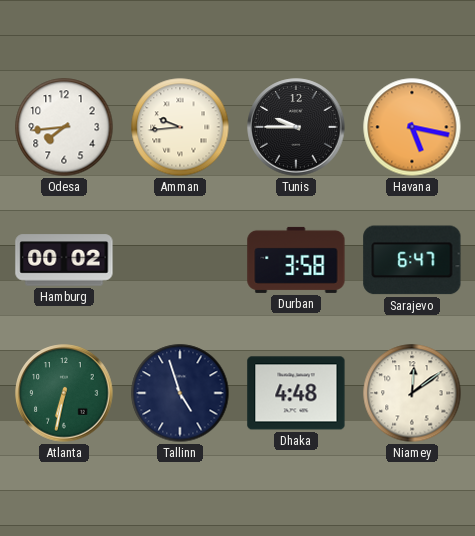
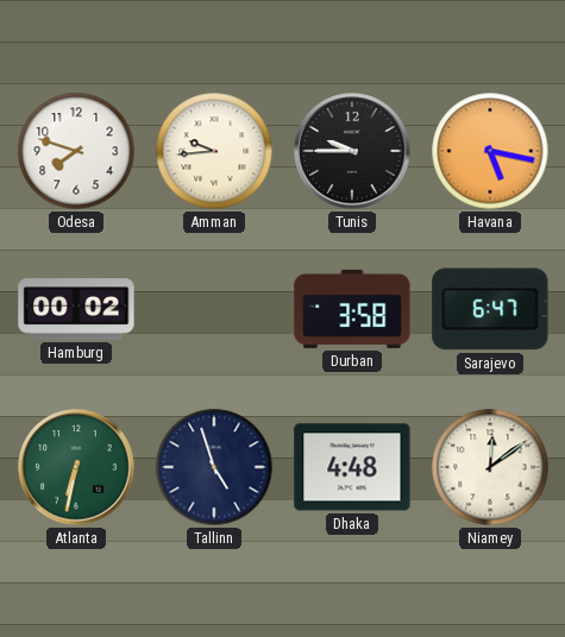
Odesa: 7:44 -> 7:48
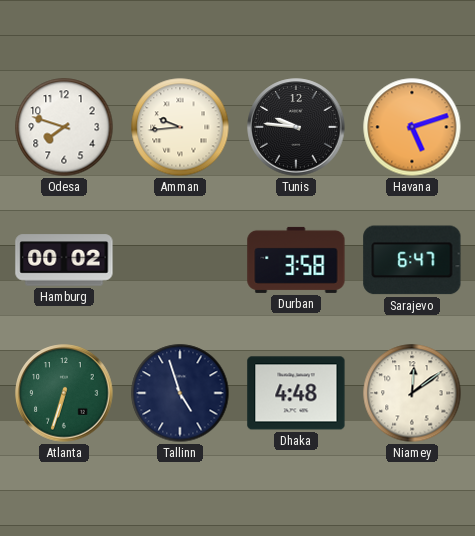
Tunis: 9:45 -> 9:46
Havana: 5:17 -> 5:12
Atlanta: 6:32 -> 6:33
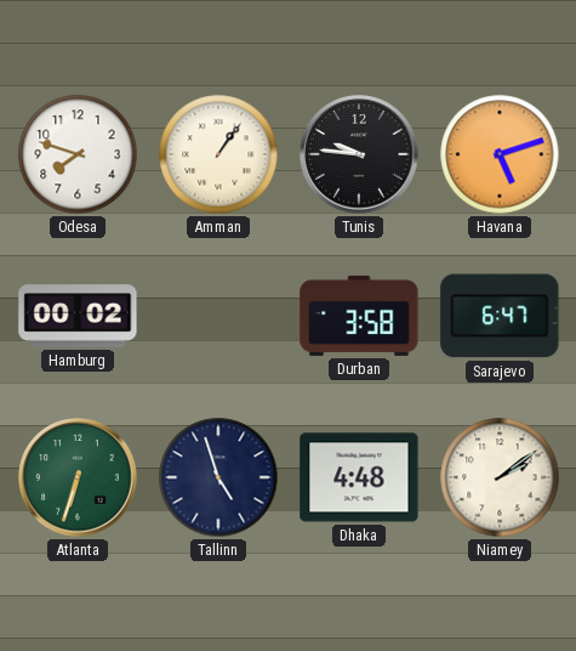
Amman: 9:44 -> 1:06
Niamey: 12:09 -> 2:09
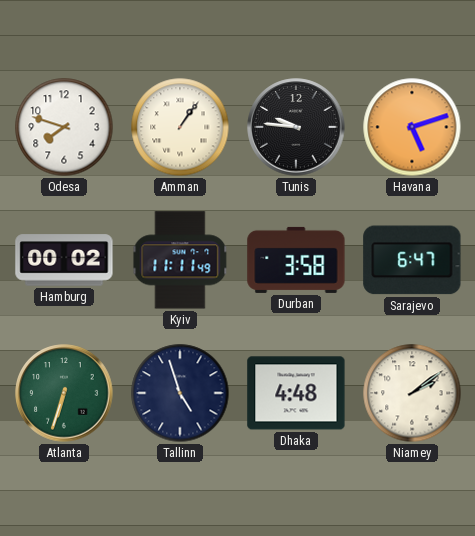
Kyiv: none -> 11:11
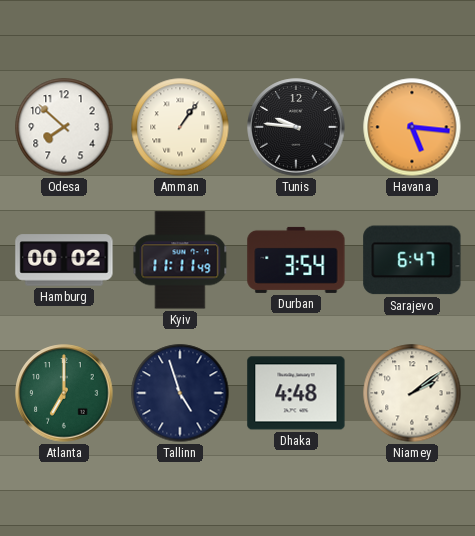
Odesa: 7:48 -> 7:52
Havana: 5:12 -> 5:16
Durban: 3:58 -> 3:54
Atlanta: 6:33 -> 7:00
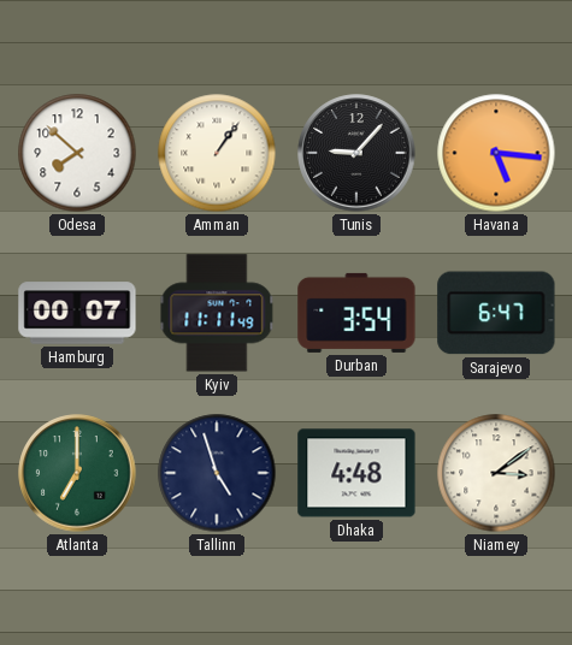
Tunis: 9:46 -> 9:07
Hamburg: 00:02 -> 00:07
Niamey: 2:09 -> 3:09
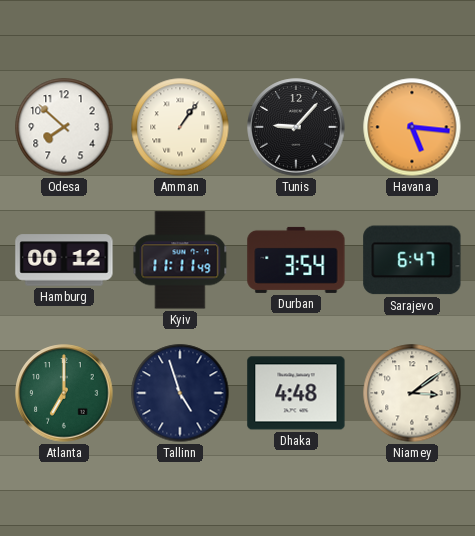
Hamburg: 00:07 -> 00:12
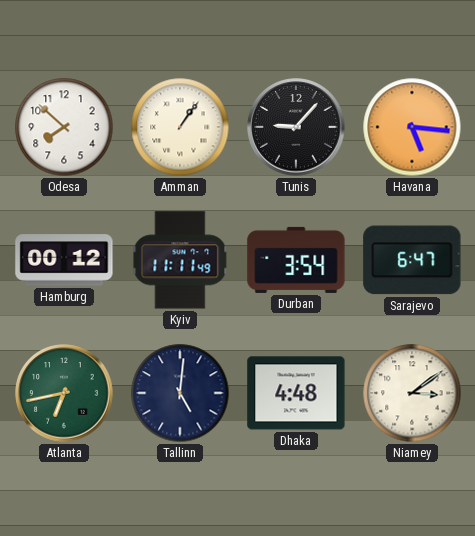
Atlanta: 7:00 -> 6:43
Tallinn: 4:57 -> 5:01
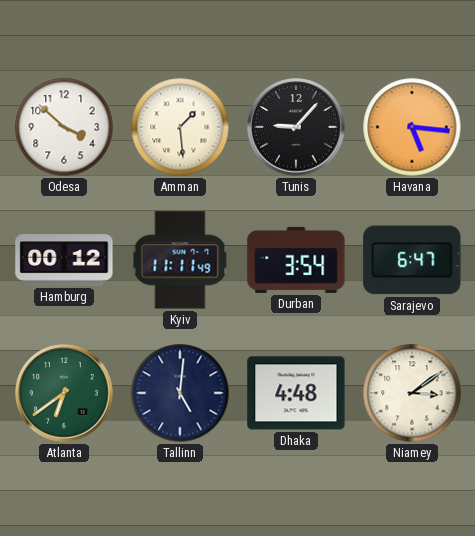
Odesa: 7:52 -> 3:52
Amman: 1:06 -> 1:29
Atlanta: 6:43 -> 6:39
